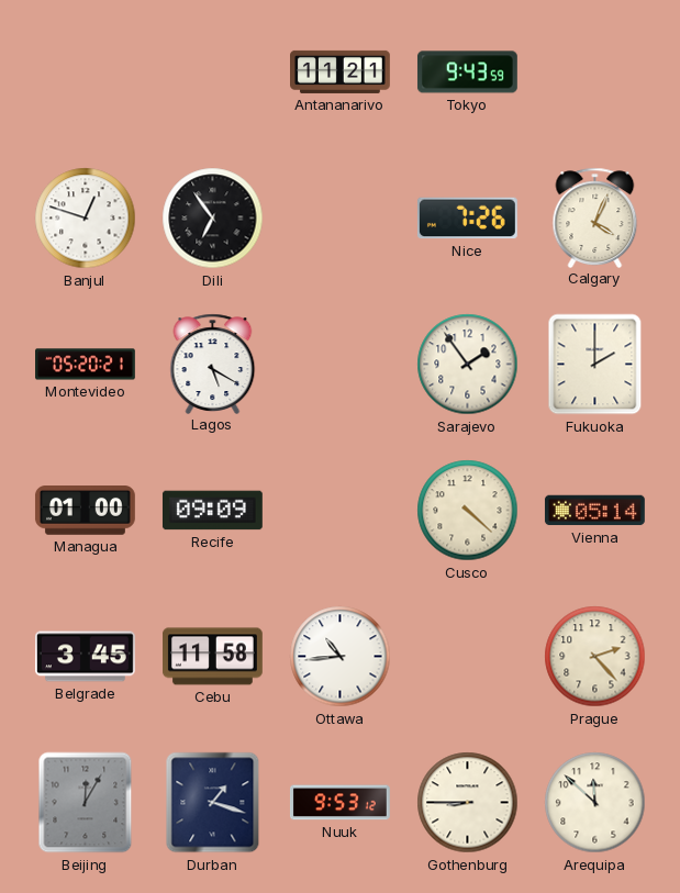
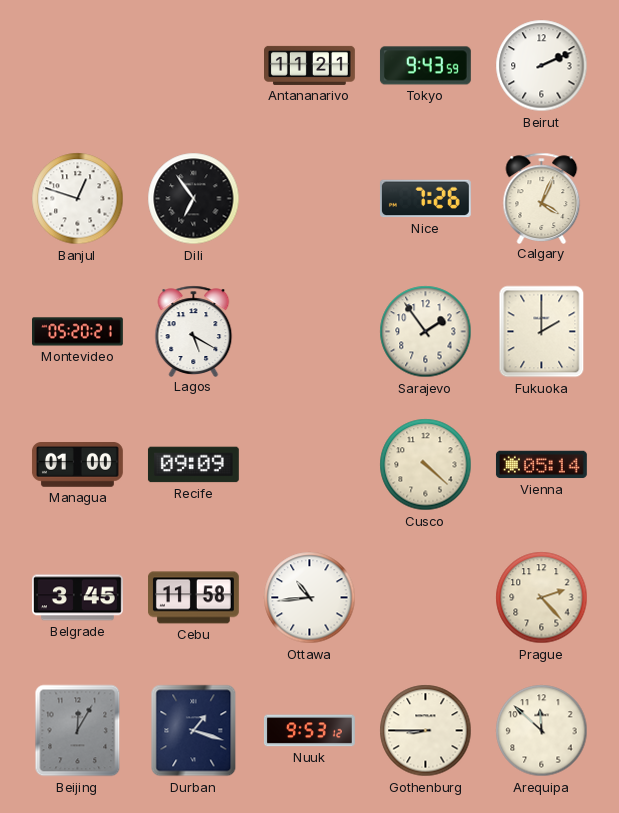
Beirut: none -> 2:11
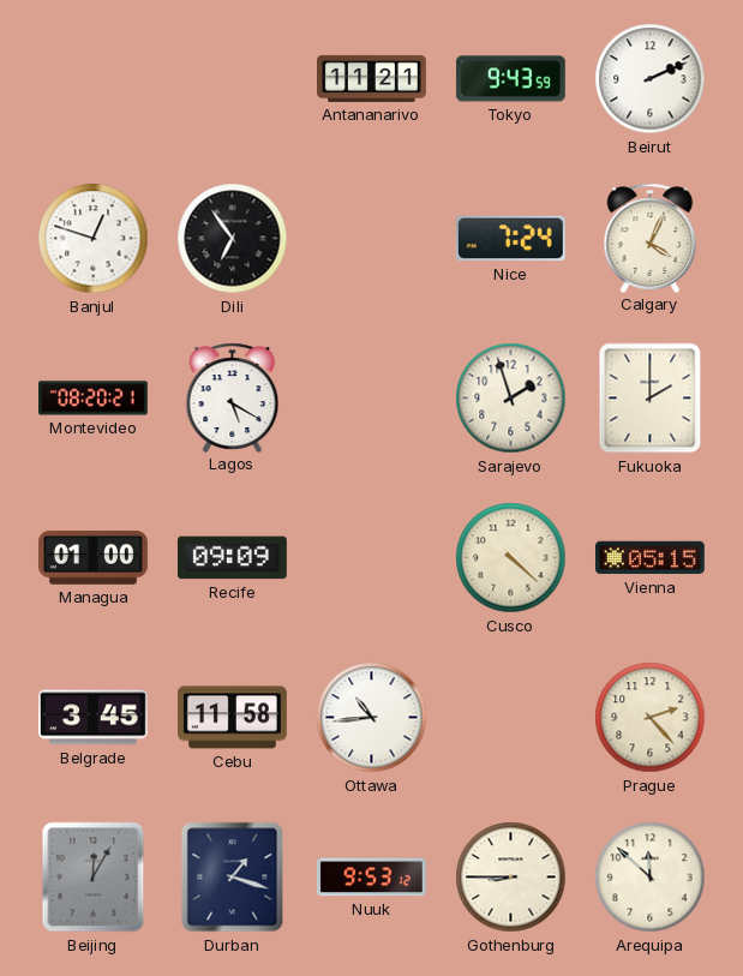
Nice: 7:26 -> 7:24
Montevideo: 05:20 -> 08:20
Sarajevo: 1:54 -> 1:57
Vienna: 05:14 -> 05:15
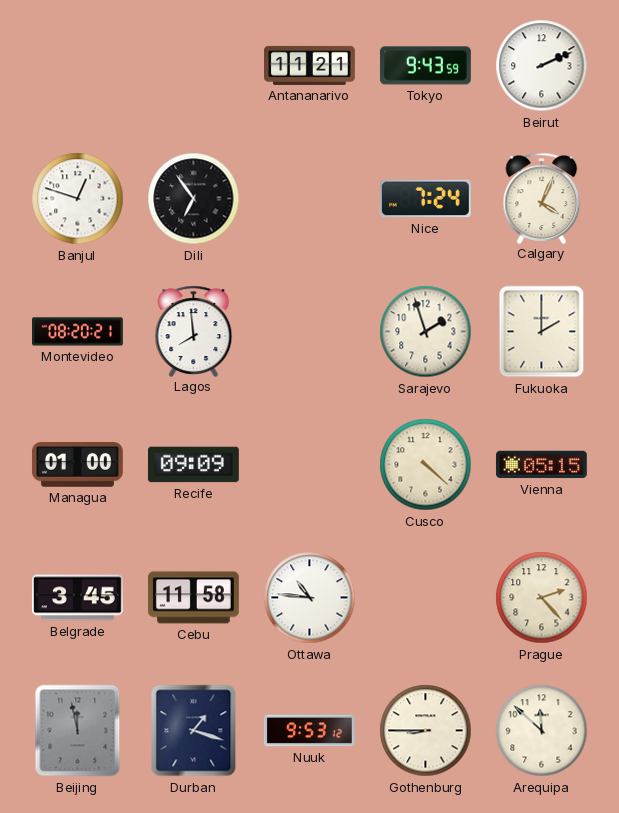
Lagos: 5:20 -> 7:59
Ottawa: 10:44 -> 10:46
Beijing: 12:05 -> 11:58
